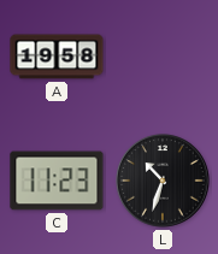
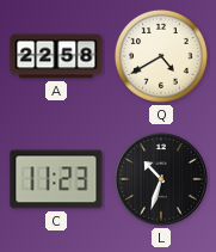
A: 19:58 -> 22:58
Q: none -> 4:40
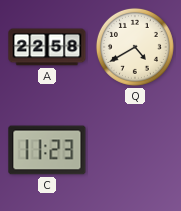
L: 10:33 -> none
